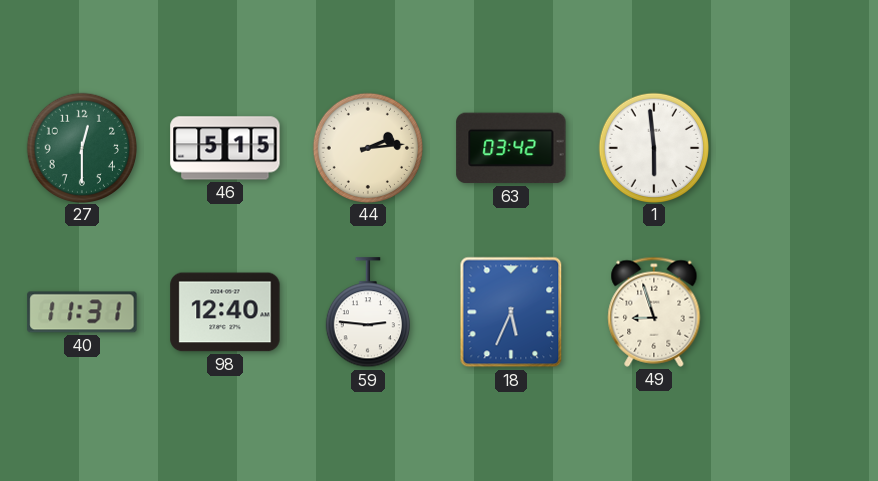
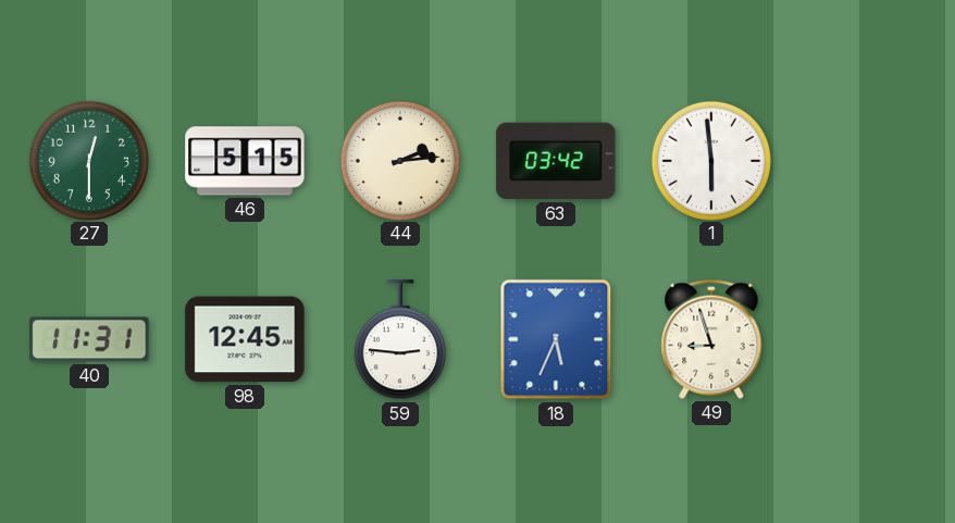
98: 12:40 -> 12:45
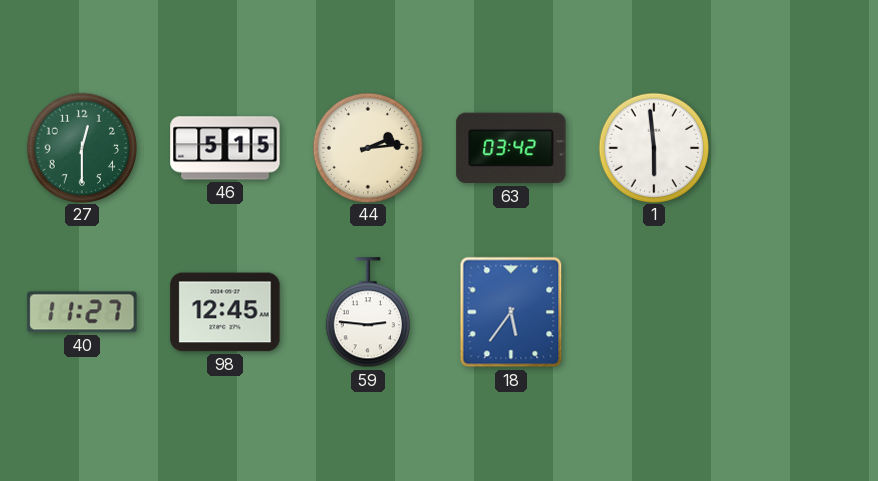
40: 11:31 -> 11:27
18: 5:34 -> 5:36
49: 8:57 -> none
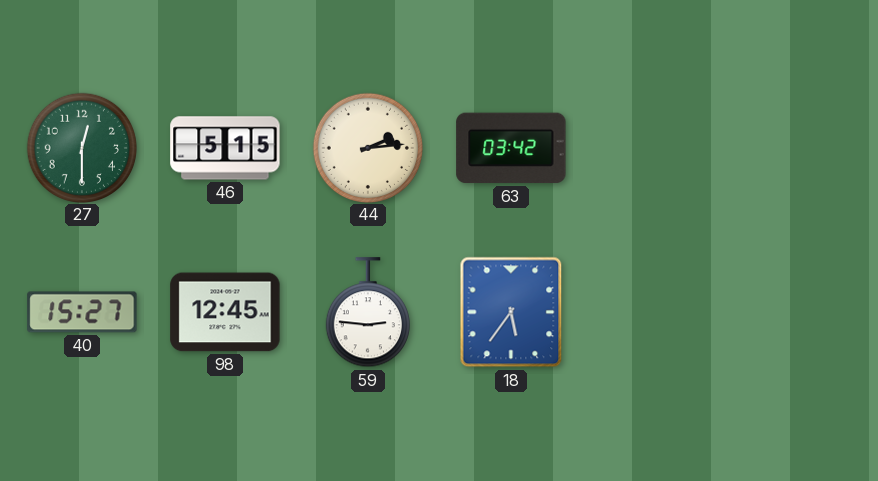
1: 5:59 -> none
40: 11:27 -> 15:27
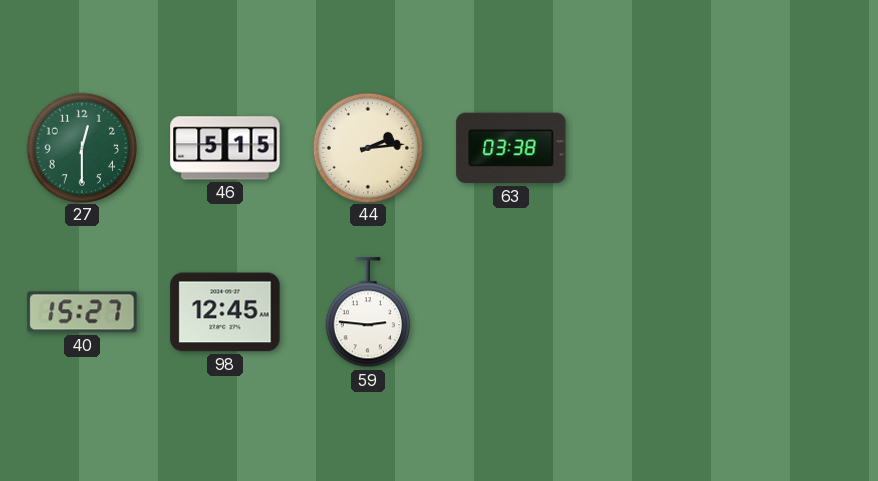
63: 03:42 -> 03:38
18: 5:36 -> none
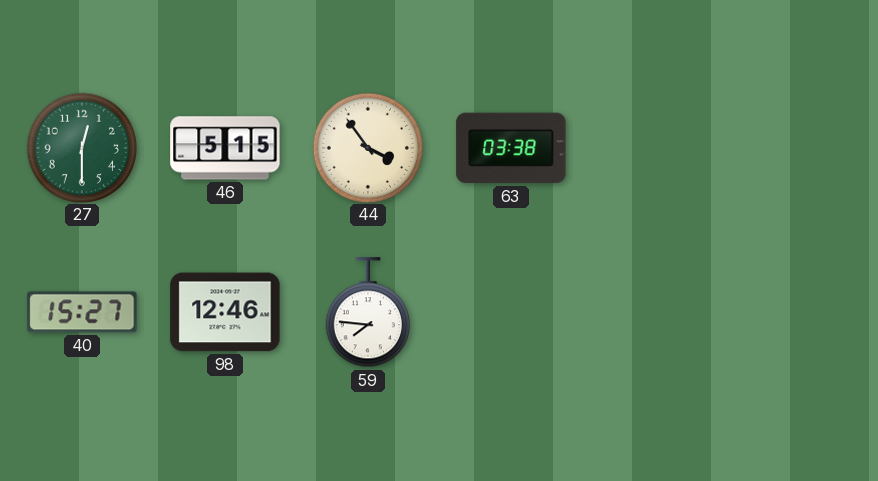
44: 2:14 -> 3:54
98: 12:45 -> 12:46
59: 2:46 -> 7:46
